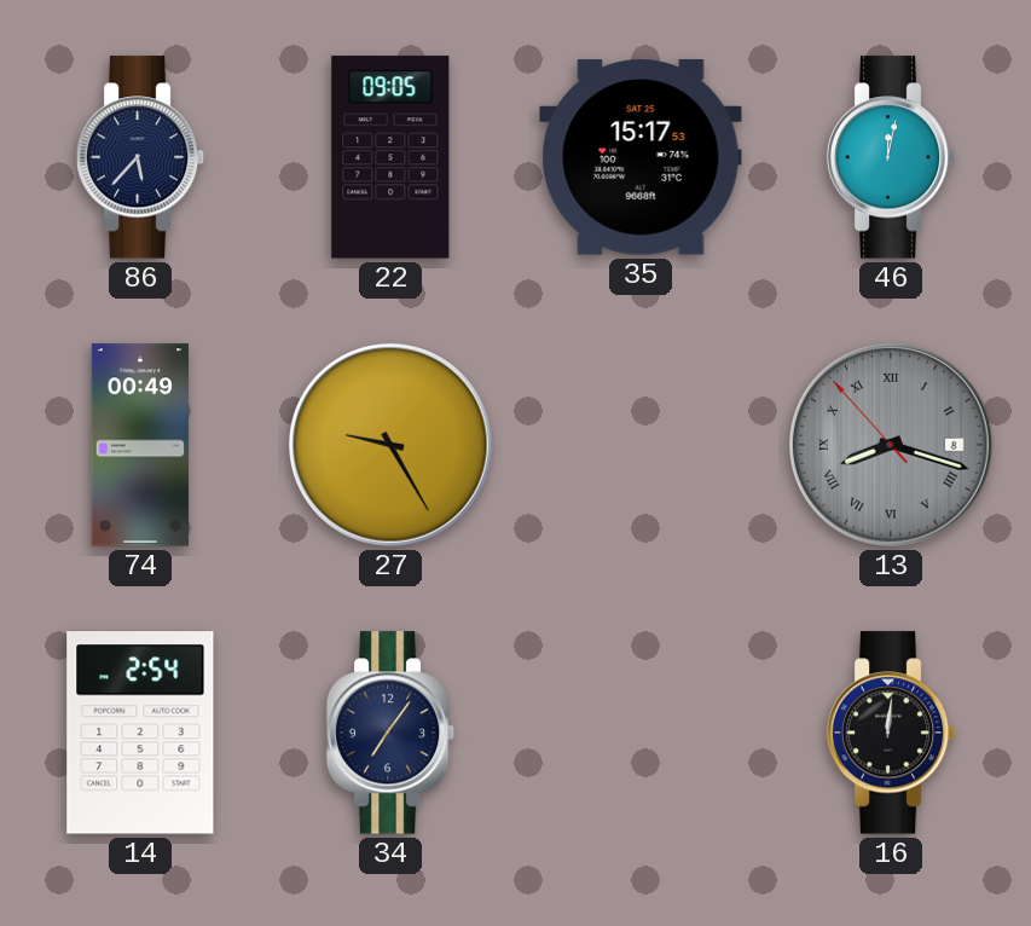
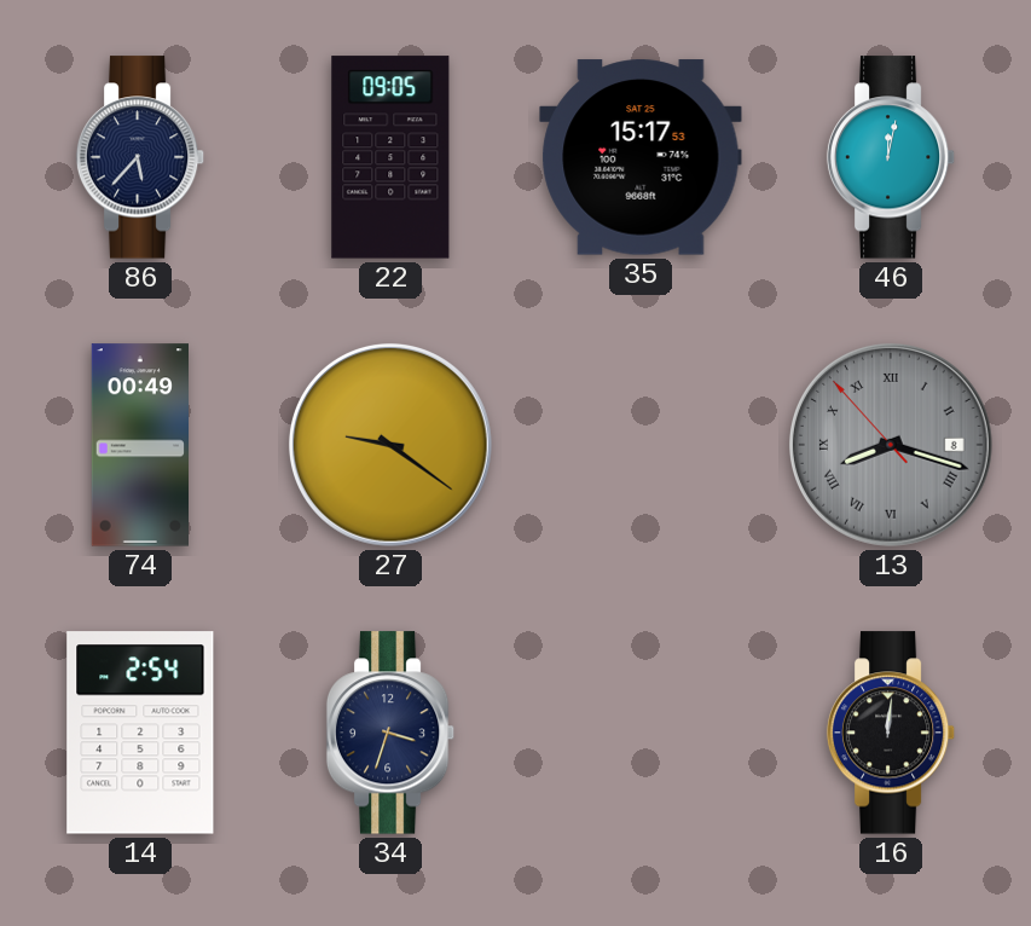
27: 9:25 -> 9:21
34: 7:06 -> 3:33
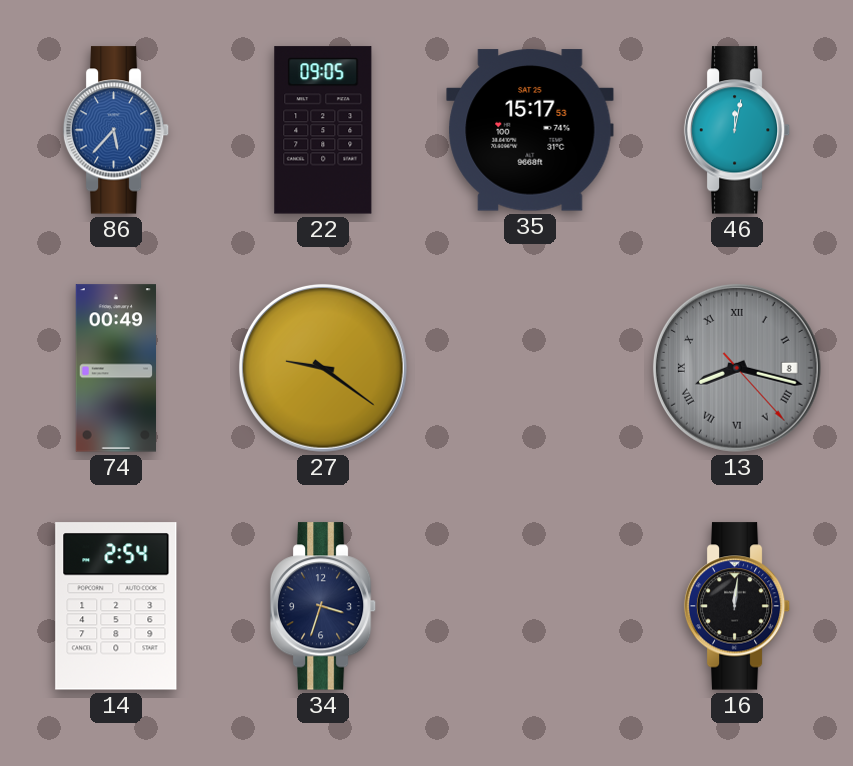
86 dial: navy -> blue
13: 8:17:53 -> 8:17:23
